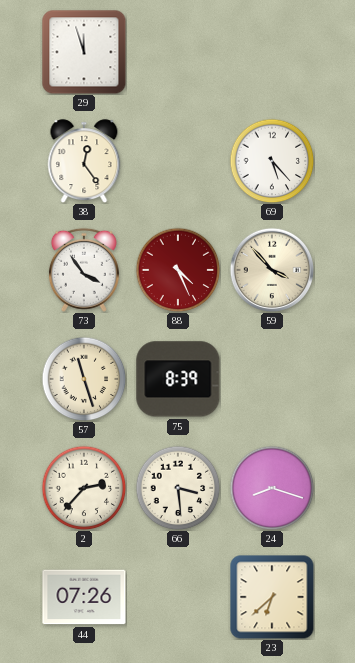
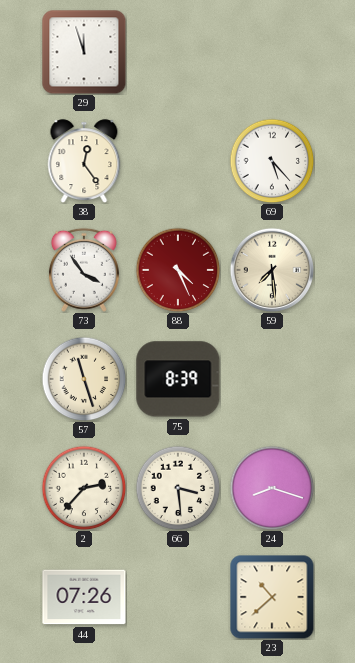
59: 3:53 -> 7:29
23: 6:38 -> 10:38
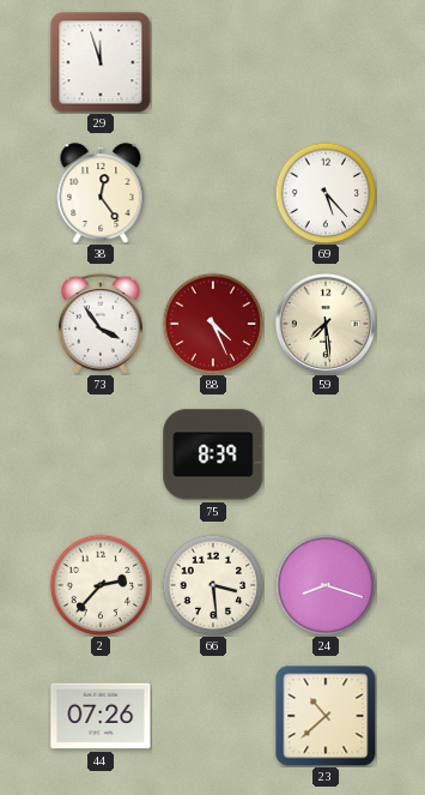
57: 11:27 -> none
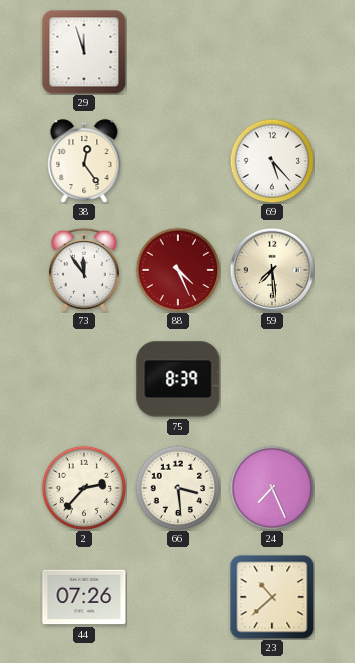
73: 3:54 -> 11:54
24: 8:18 -> 7:26
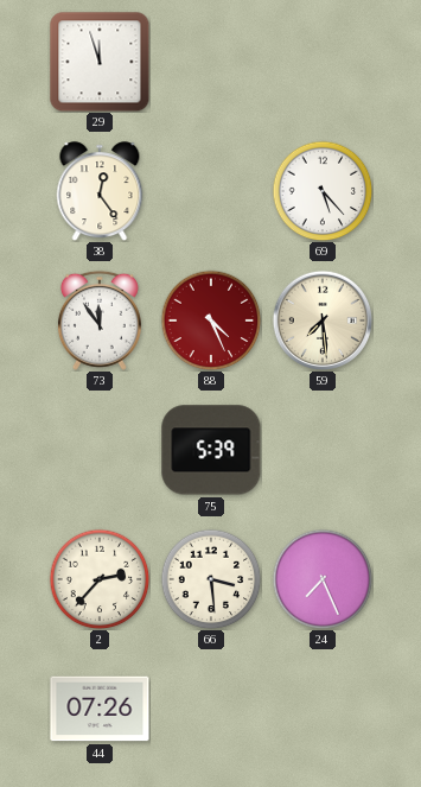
75: 8:39 -> 5:39
23: 10:38 -> none
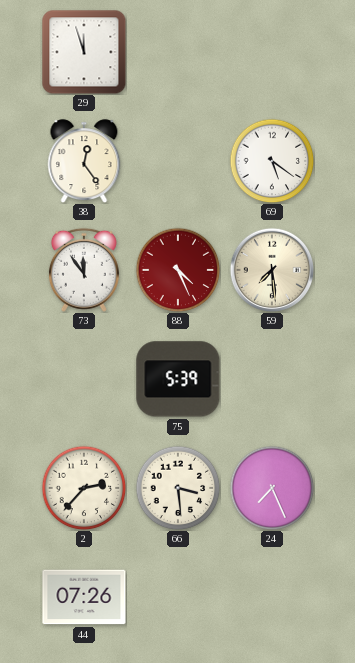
69: 5:23 -> 5:21
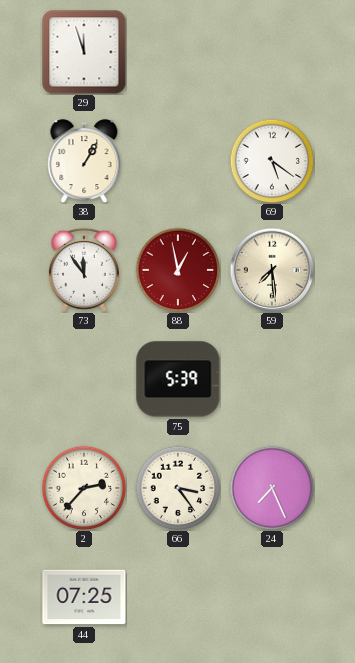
38: 12:24 -> 1:05
88: 4:26 -> 12:58
66: 3:29 -> 3:24
44: 07:26 -> 07:25
